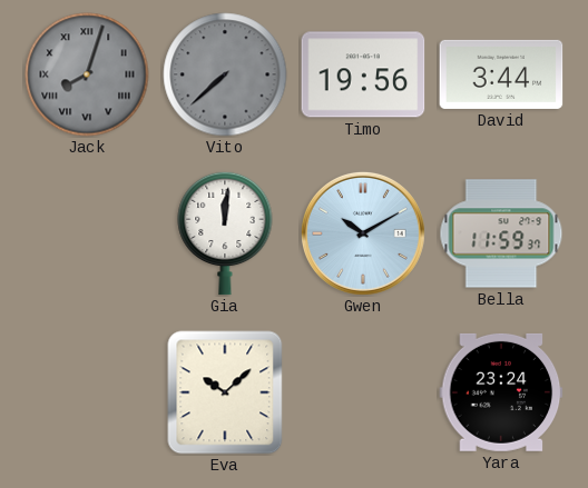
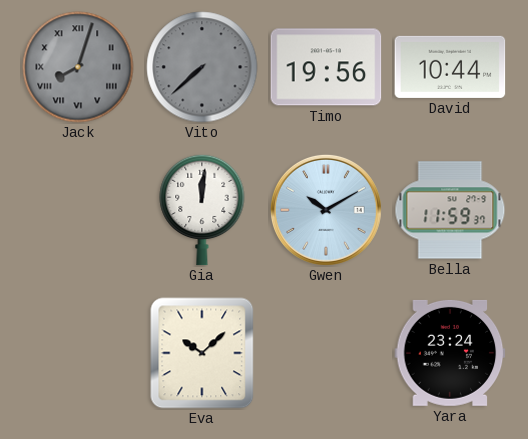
David: 3:44 -> 10:44
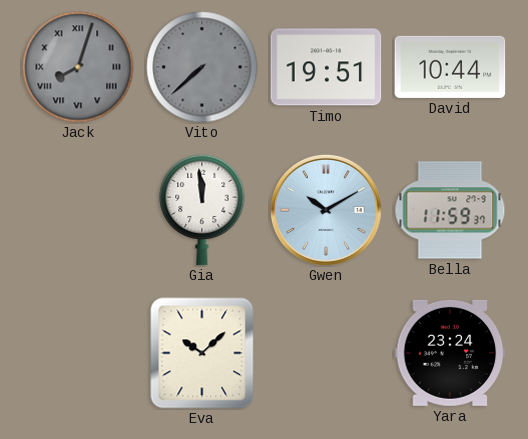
Timo: 19:56 -> 19:51
Gia: 12:01 -> 11:59
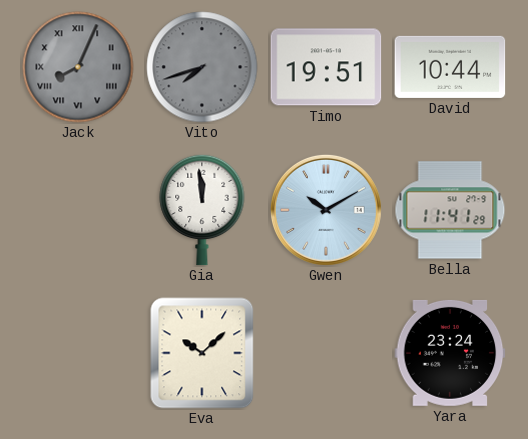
Jack: 8:03 -> 8:04
Vito: 7:38 -> 7:42
Bella: 11:59 -> 11:41
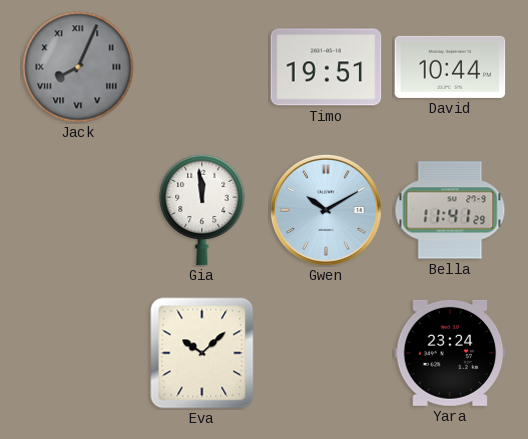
Vito: 7:42 -> none
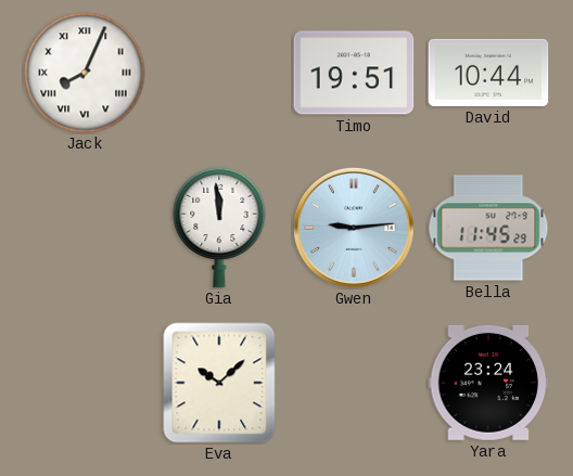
Jack dial: grey -> white
Gwen: 10:10 -> 9:14
Bella: 11:41 -> 11:45
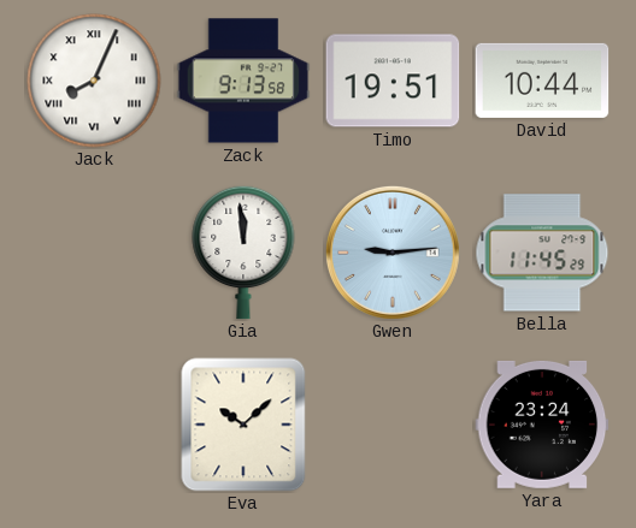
Zack: none -> 9:13
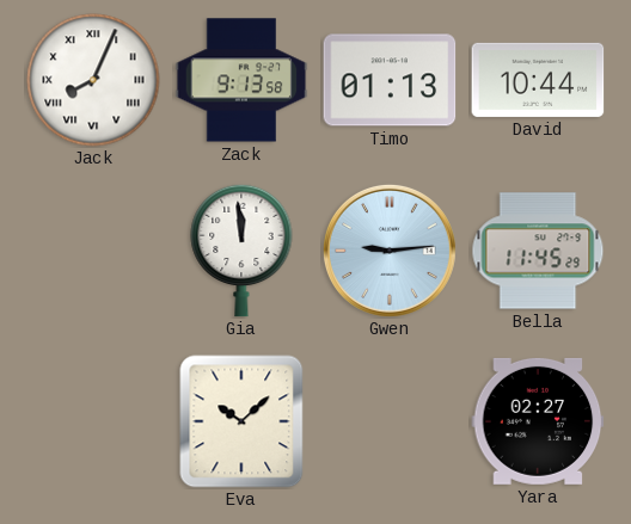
Timo: 19:51 -> 01:13
Yara: 23:24 -> 02:27
